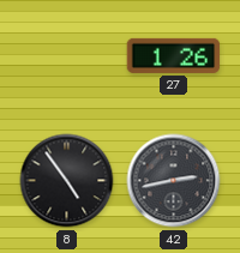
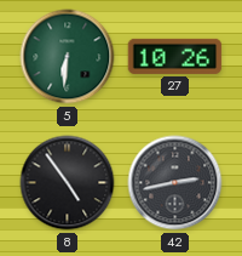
5: none -> 6:31
27: 1:26 -> 10:26
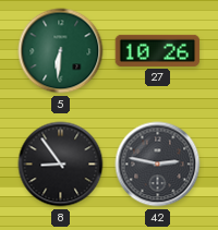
8: 4:54 -> 8:54
42: 2:43 -> 2:47
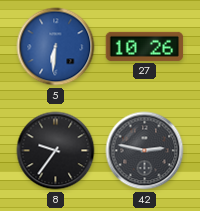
5 dial: green -> blue
8: 8:54 -> 9:36
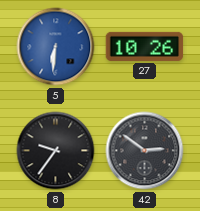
42: 2:47 -> 2:51
